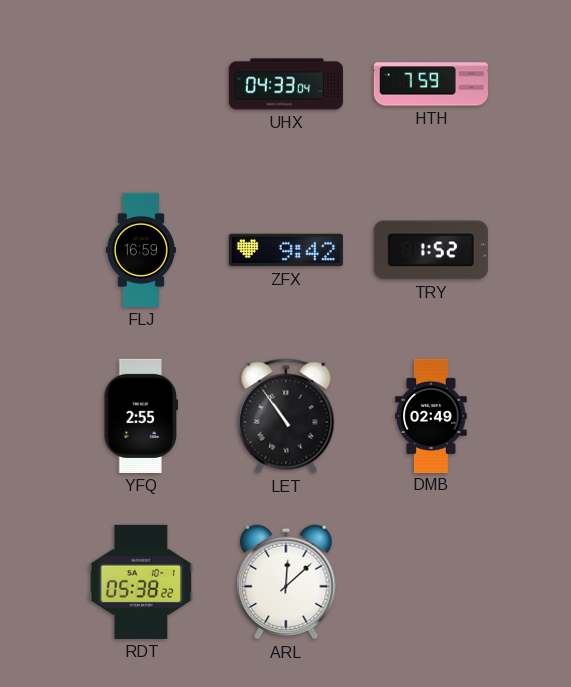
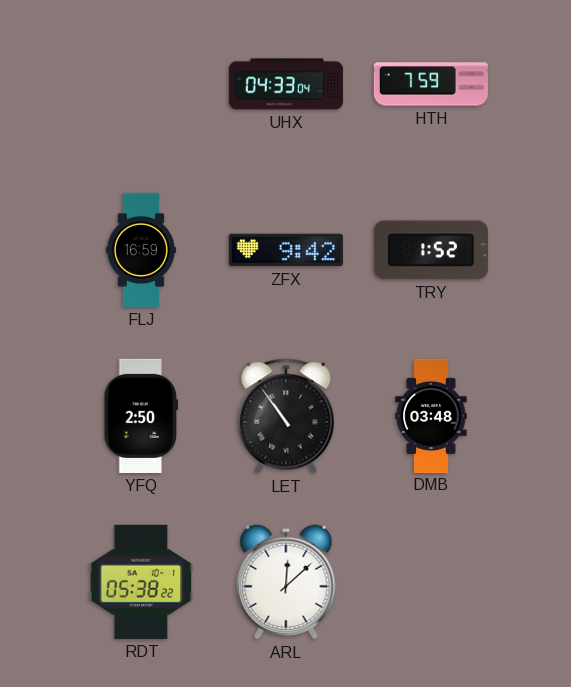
YFQ: 2:55 -> 2:50
DMB: 02:49 -> 03:48
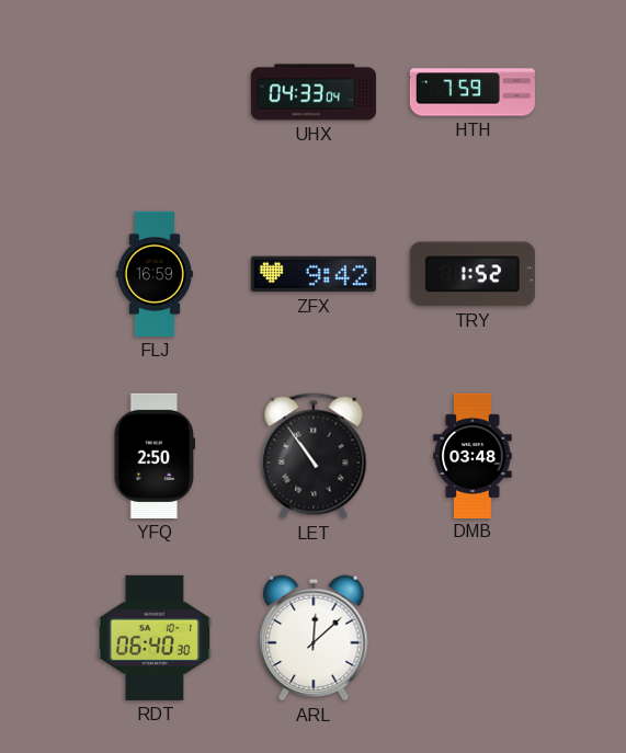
RDT: 05:38 -> 06:40
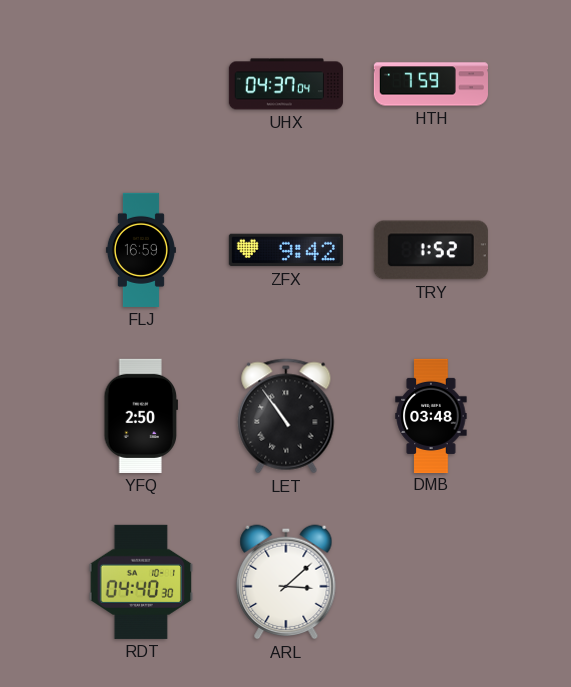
UHX: 04:33 -> 04:37
RDT: 06:40 -> 04:40
ARL: 12:08 -> 3:08
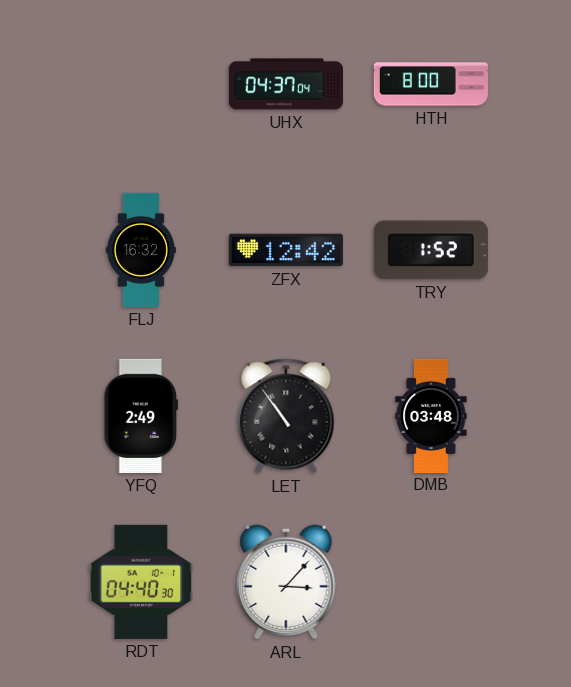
HTH: 7:59 -> 8:00
FLJ: 16:59 -> 16:32
ZFX: 9:42 -> 12:42
YFQ: 2:50 -> 2:49
ARL: 3:08 -> 3:07
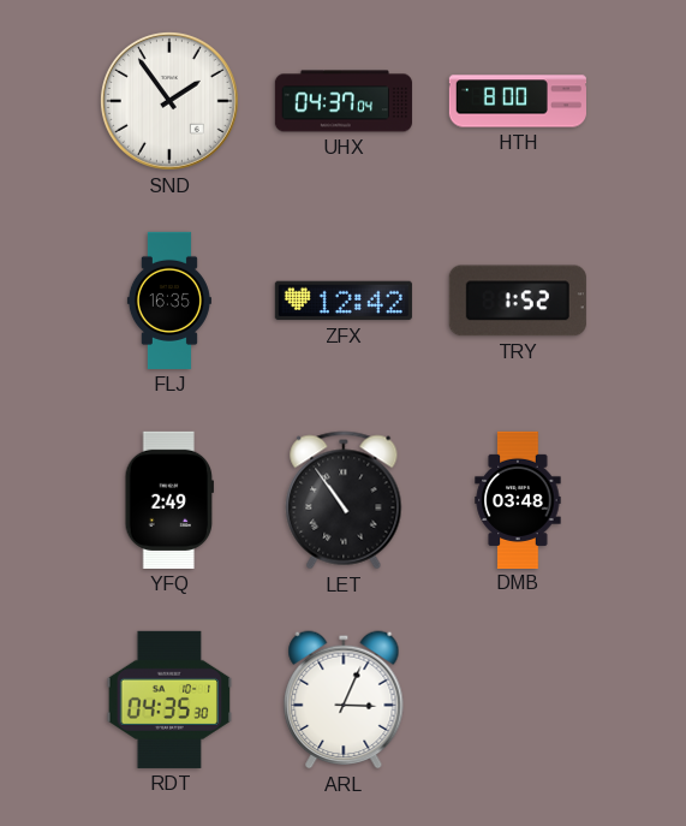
SND: none -> 1:54
FLJ: 16:32 -> 16:35
RDT: 04:40 -> 04:35
ARL: 3:07 -> 3:04
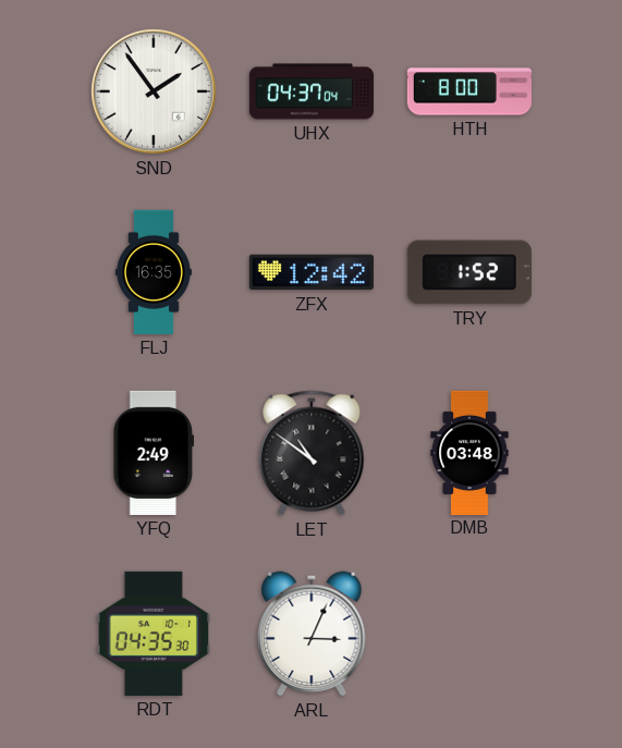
LET: 10:54 -> 10:51
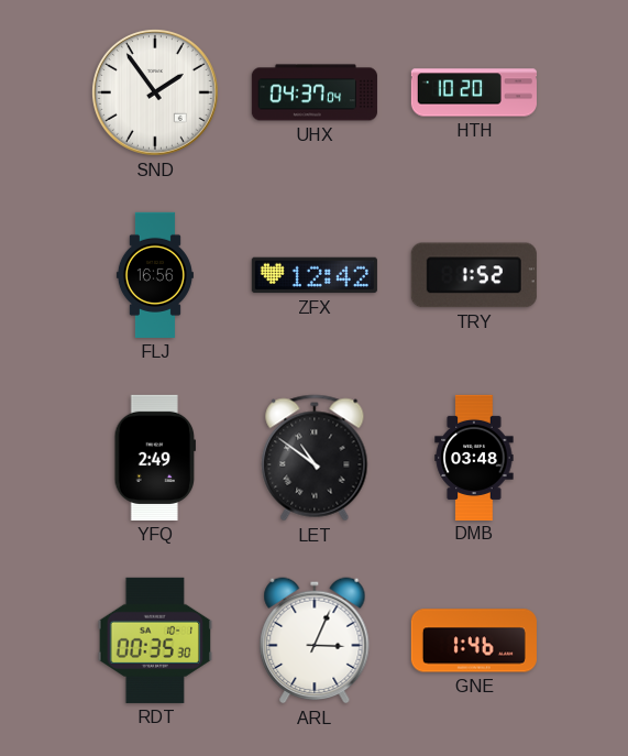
HTH: 8:00 -> 10:20
FLJ: 16:35 -> 16:56
RDT: 04:35 -> 00:35
GNE: none -> 1:46
